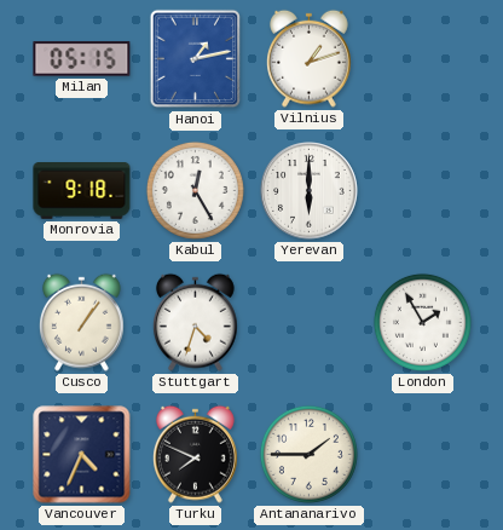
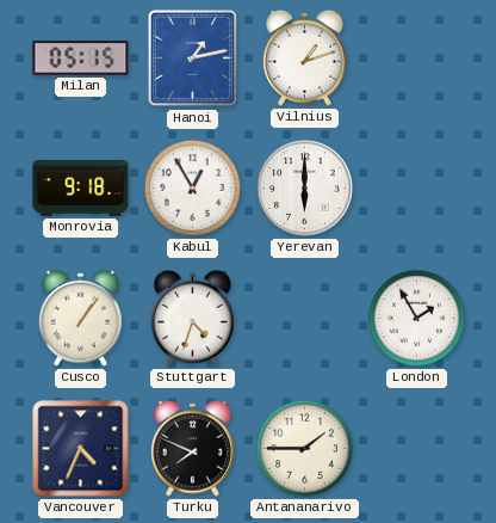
Kabul: 12:25 -> 12:55
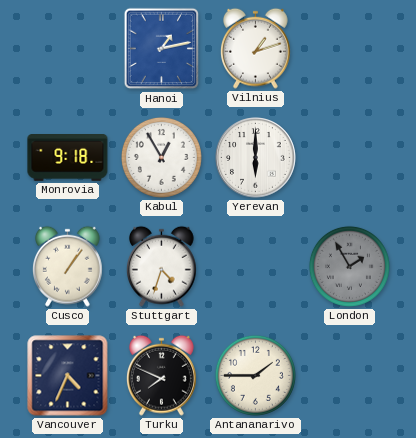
Milan: 05:15 -> none
London dial: white -> grey
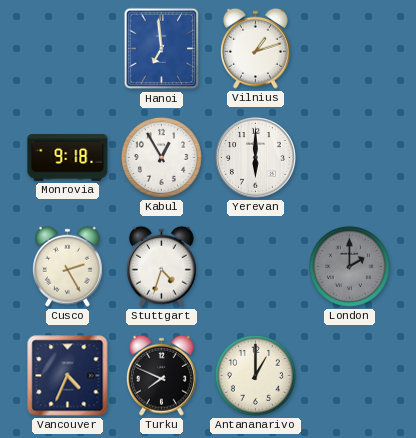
Hanoi: 1:13 -> 6:59
Cusco: 1:06 -> 2:25
London: 1:55 -> 2:00
Antananarivo: 1:45 -> 1:00
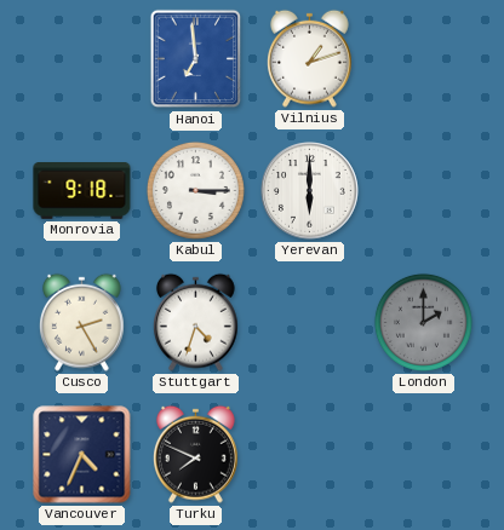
Kabul: 12:55 -> 3:15
Antananarivo: 1:00 -> none
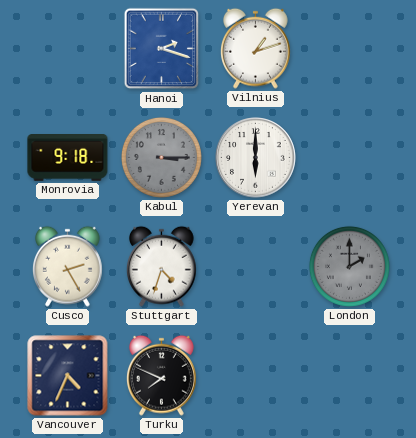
Hanoi: 6:59 -> 2:18
Kabul dial: white -> grey
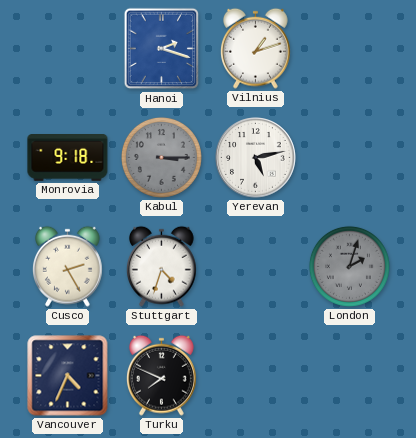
Yerevan: 6:00 -> 5:13
London: 2:00 -> 2:03
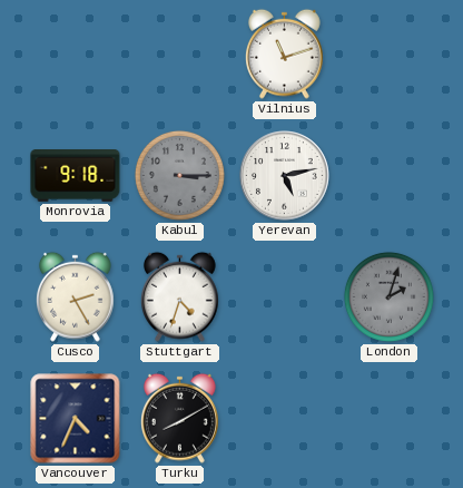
Hanoi: 2:18 -> none
Vilnius: 1:12 -> 11:12
Turku: 7:49 -> 8:10
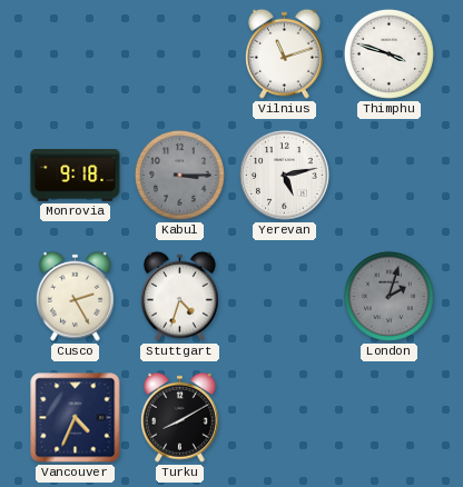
Thimphu: none -> 3:48
